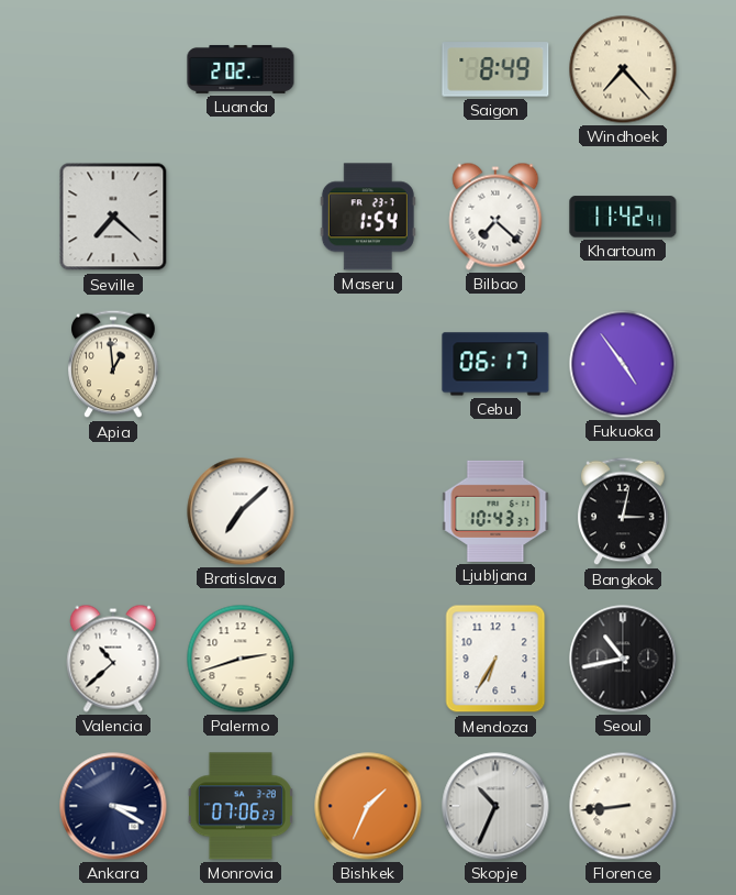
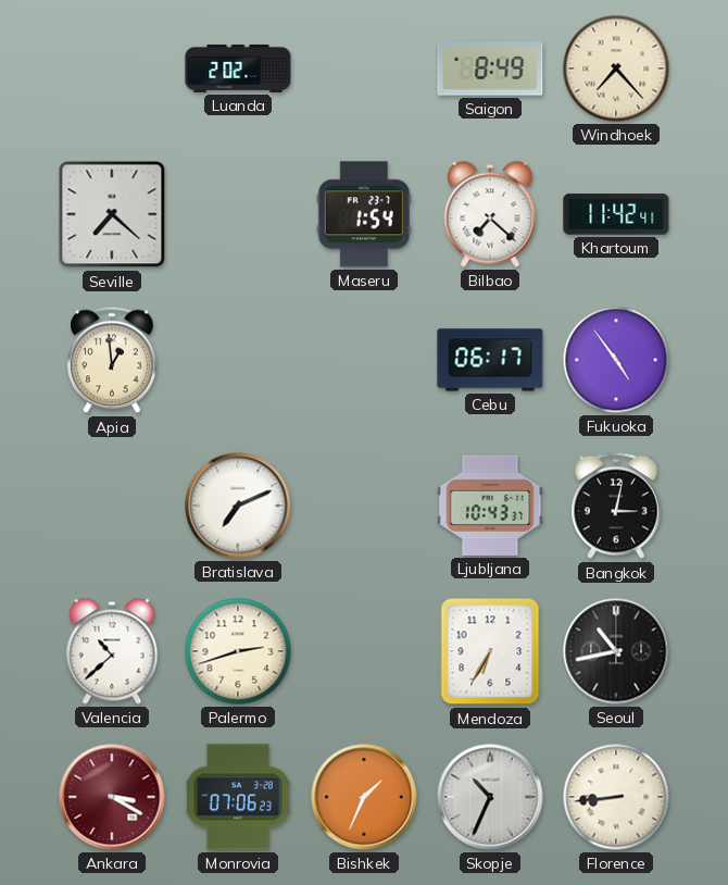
Bratislava: 7:08 -> 7:11
Ankara dial: navy -> burgundy
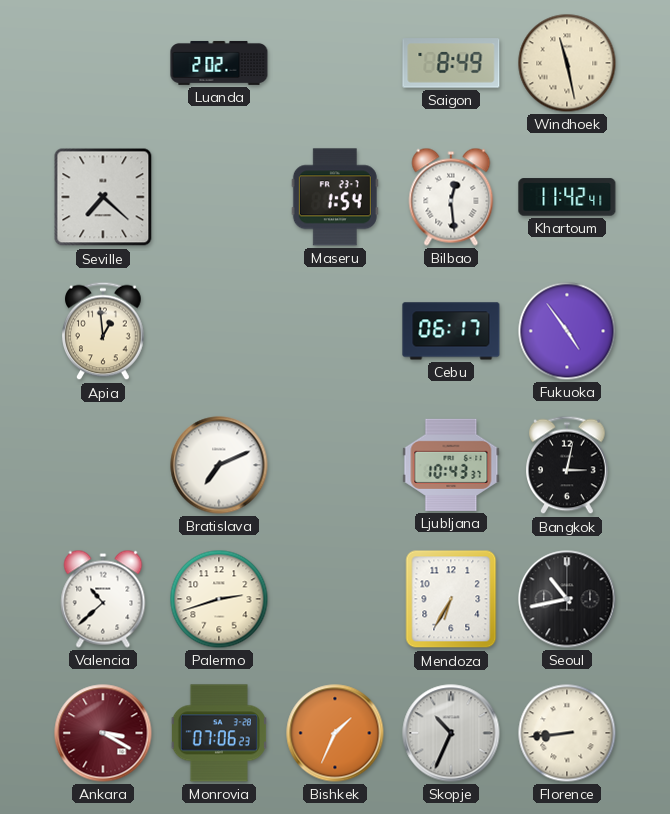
Windhoek: 7:23 -> 11:28
Bilbao: 7:22 -> 12:29
